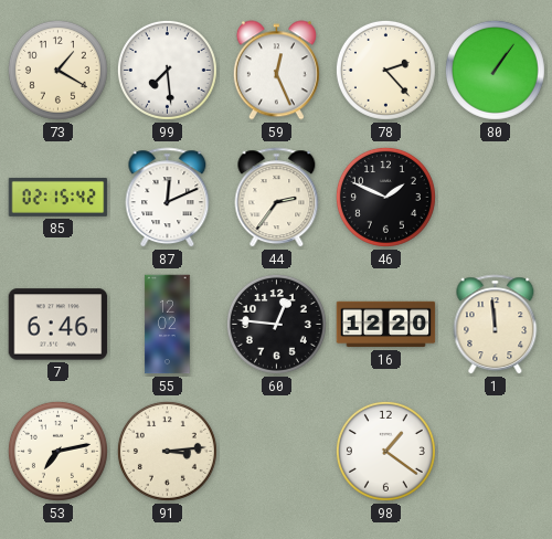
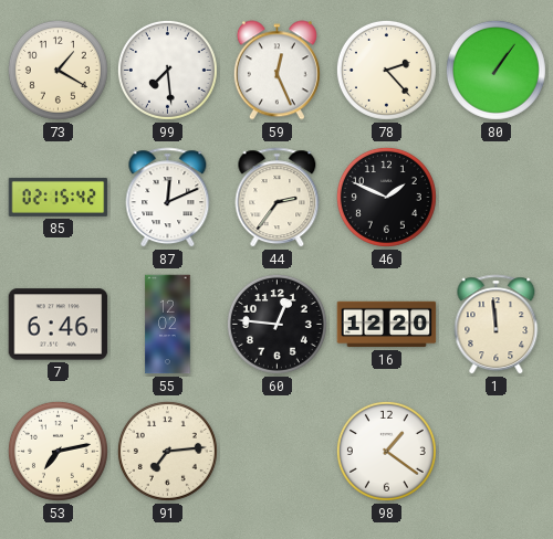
91: 3:14 -> 7:14
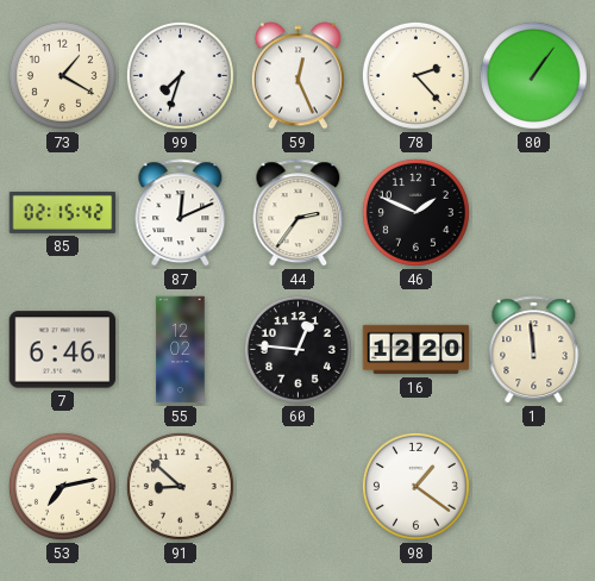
99: 7:29 -> 7:33
91: 7:14 -> 8:52
